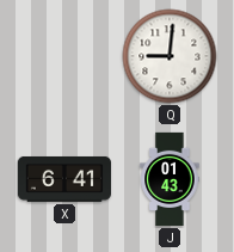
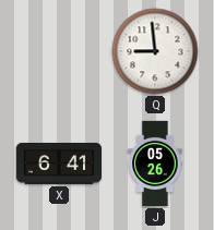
Q: 9:01 -> 8:59
J: 01:43 -> 05:26
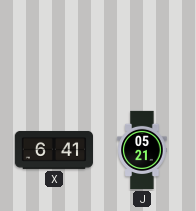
Q: 8:59 -> none
J: 05:26 -> 05:21
